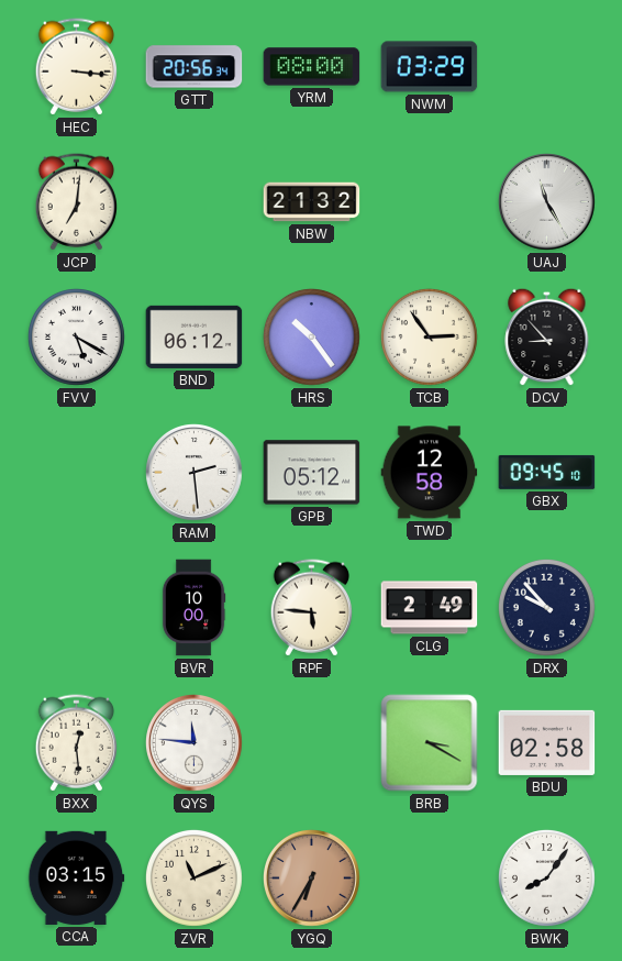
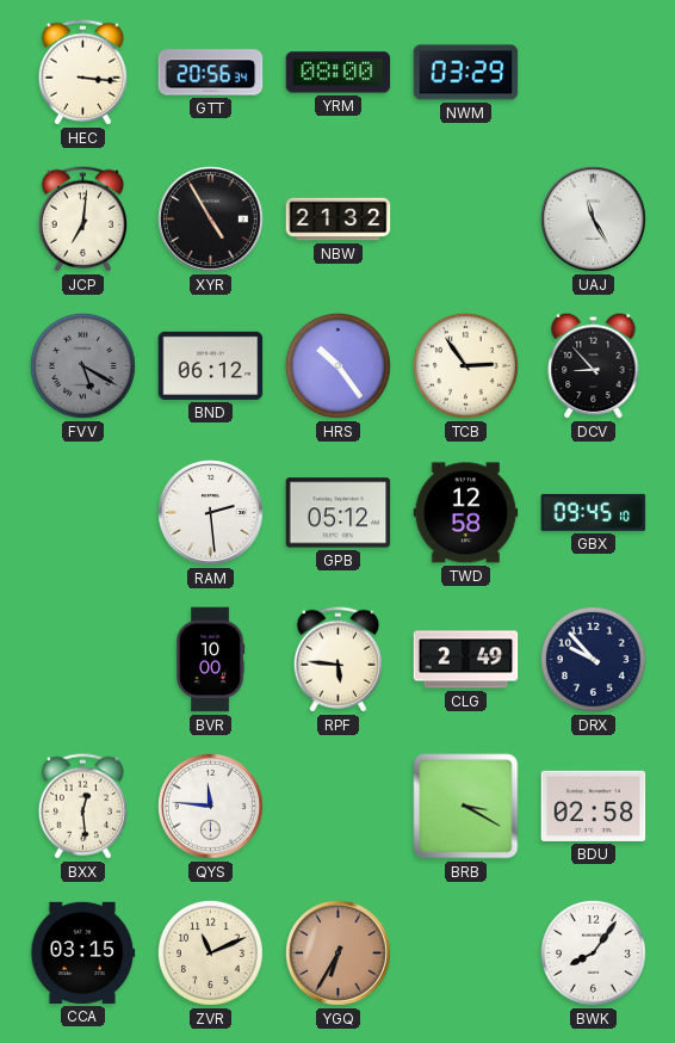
XYR: none -> 4:55
FVV dial: white -> grey
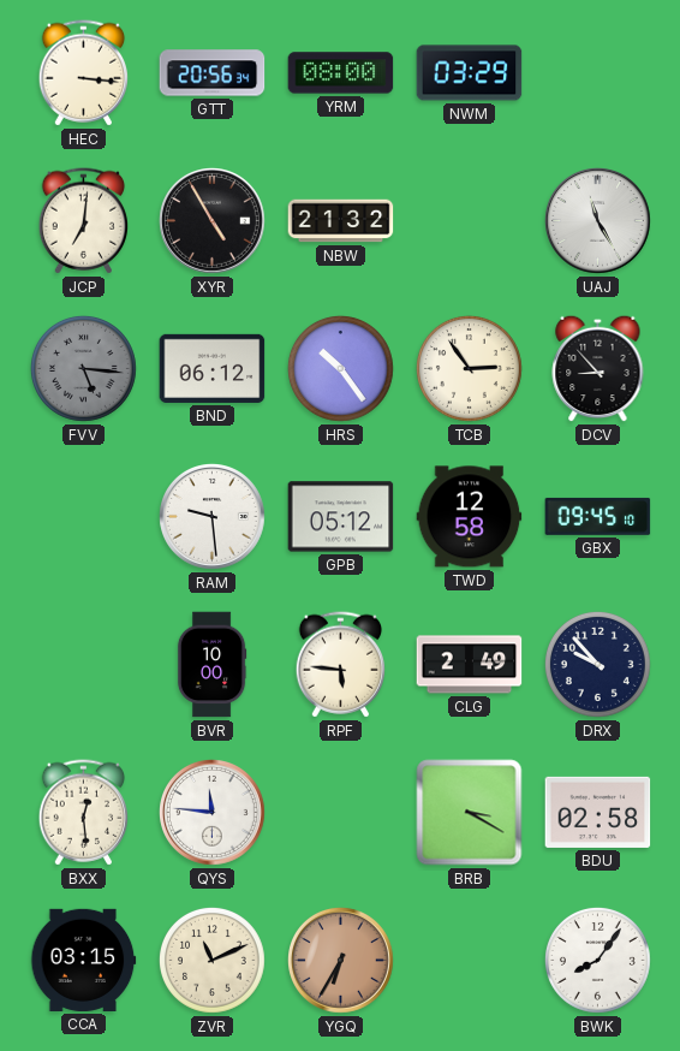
FVV: 5:20 -> 5:16
RAM: 2:29 -> 9:29
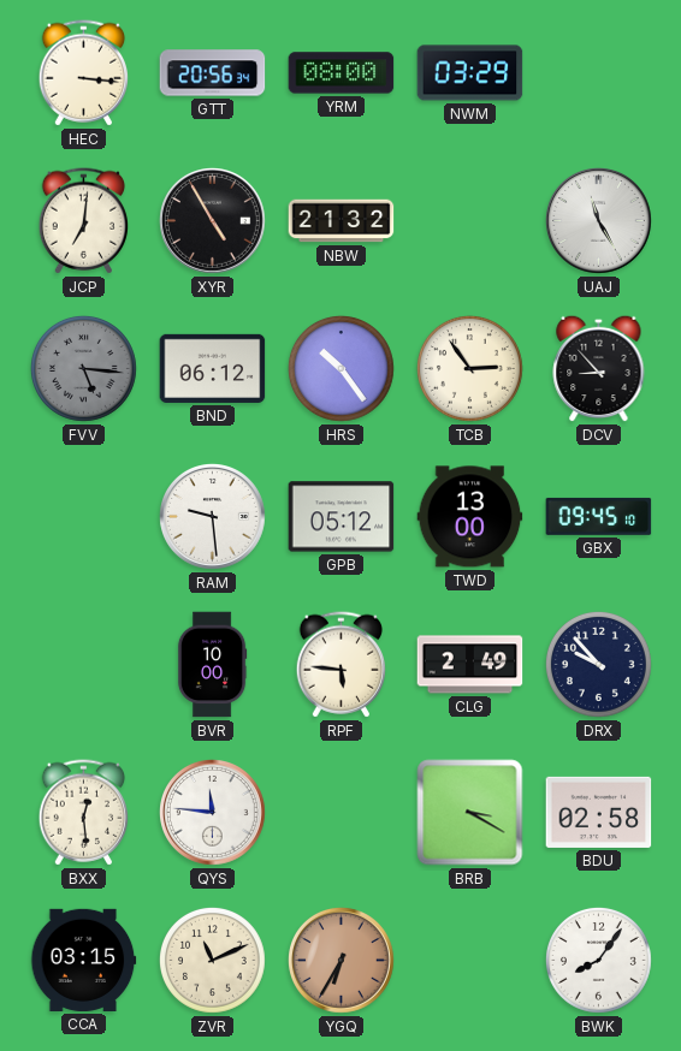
TWD: 12:58 -> 13:00
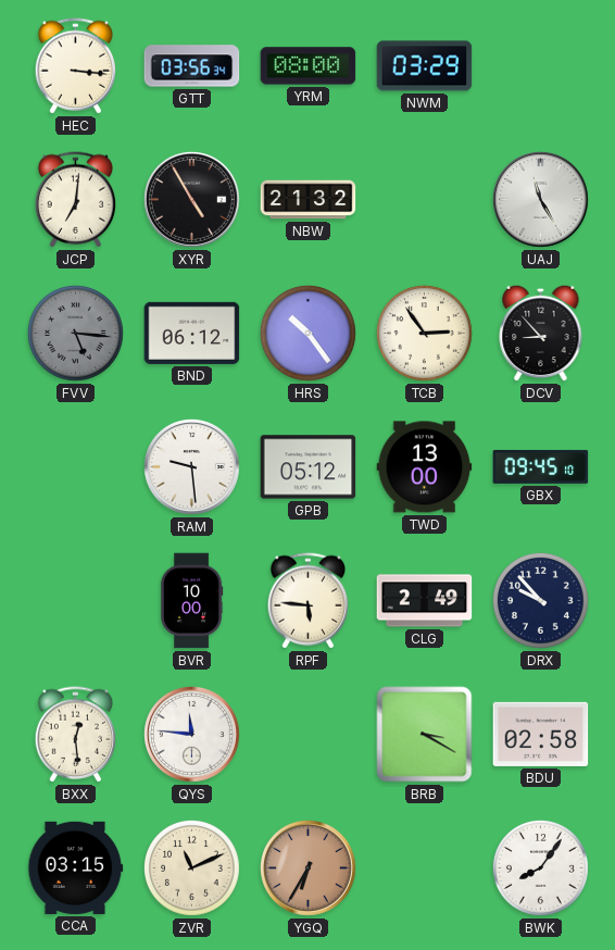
GTT: 20:56 -> 03:56
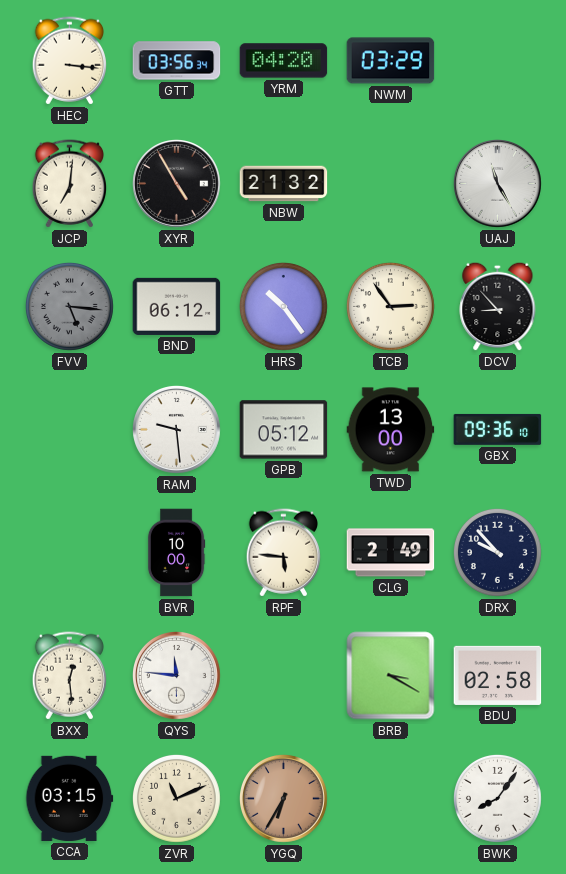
YRM: 08:00 -> 04:20
GBX: 09:45 -> 09:36
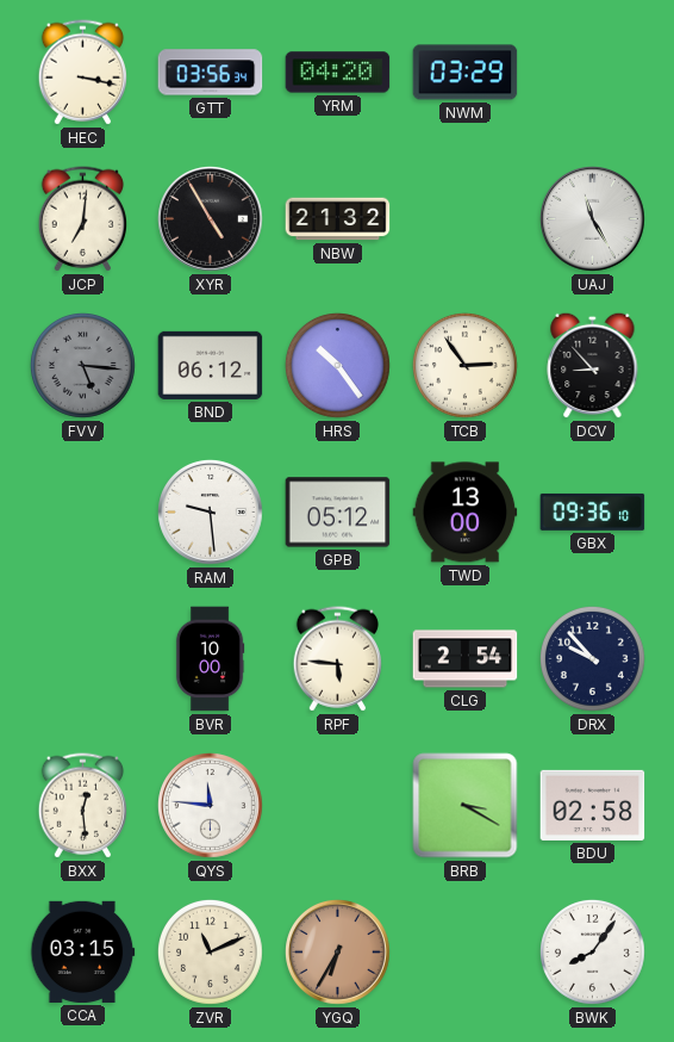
HEC: 3:16 -> 3:17
CLG: 2:49 -> 2:54
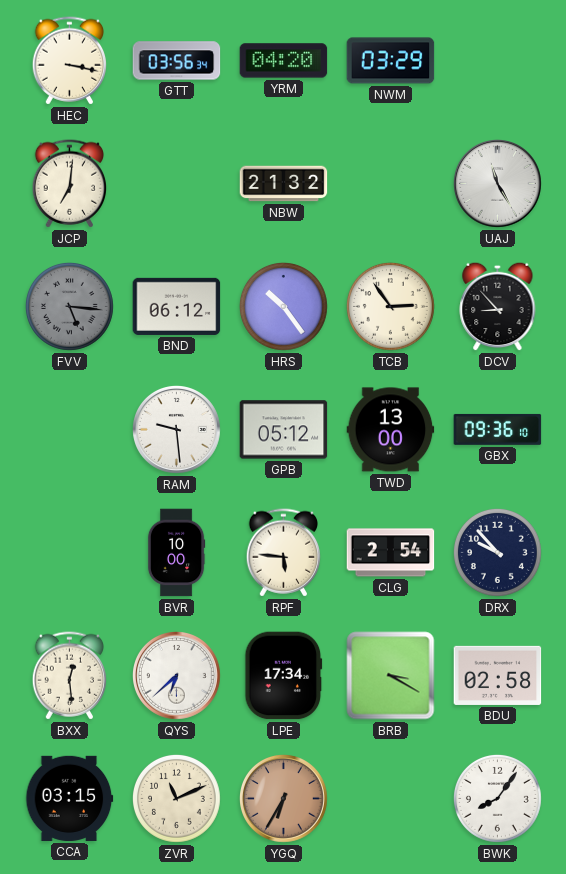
XYR: 4:55 -> none
QYS: 11:46 -> 6:38
LPE: none -> 17:34
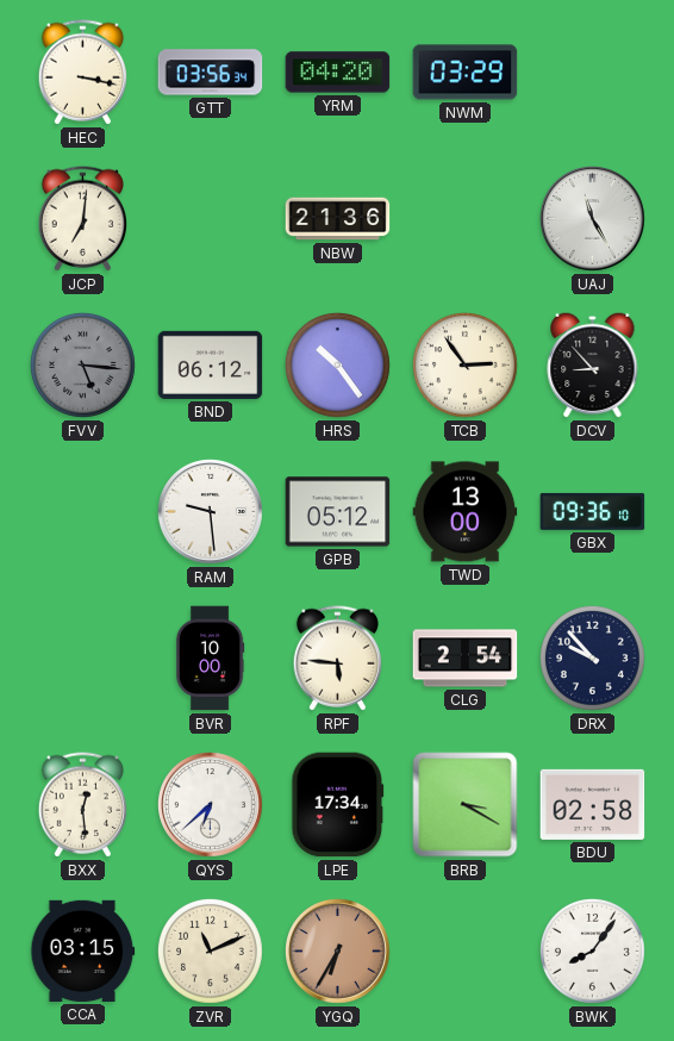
NBW: 21:32 -> 21:36
